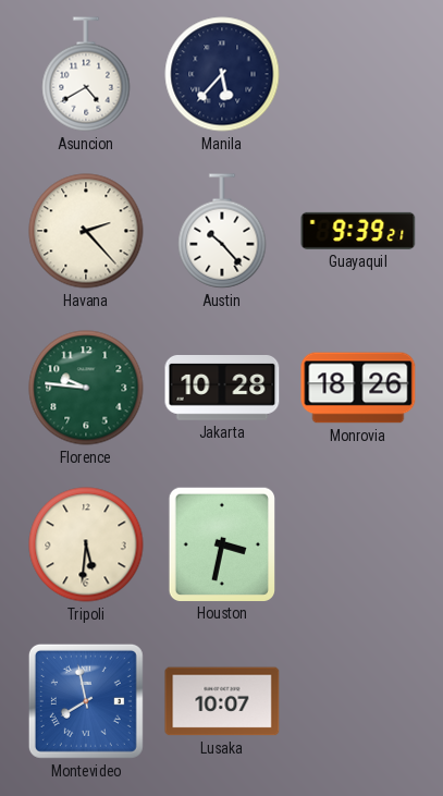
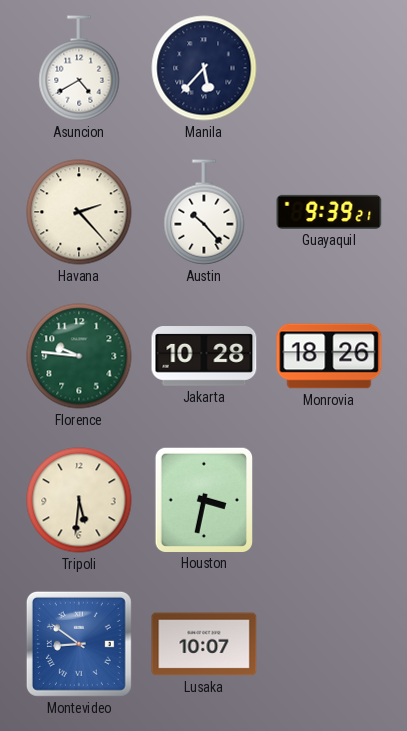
Montevideo: 7:58 -> 8:51
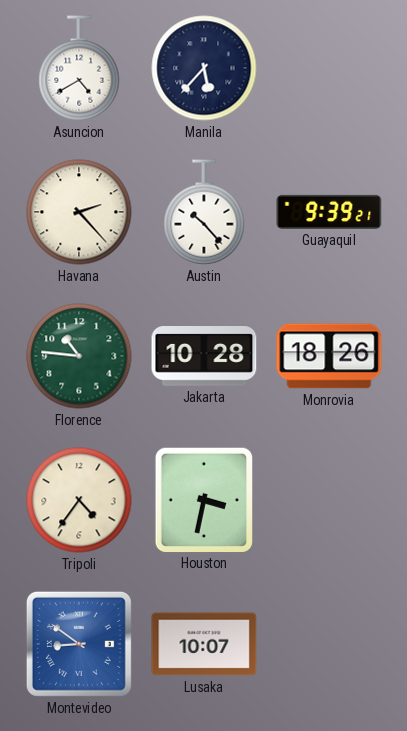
Florence: 9:46 -> 10:46
Tripoli: 5:31 -> 4:36
